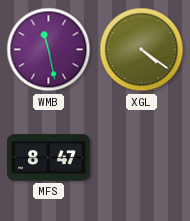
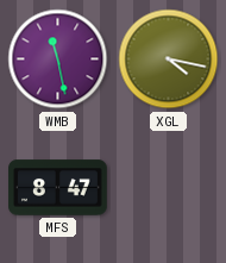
XGL: 4:21 -> 4:17
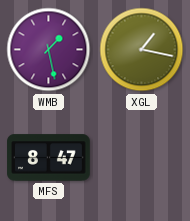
WMB: 11:28 -> 1:28
XGL: 4:17 -> 1:17
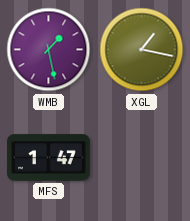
MFS: 8:47 -> 1:47
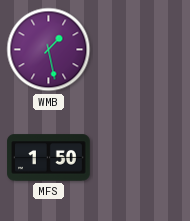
XGL: 1:17 -> none
MFS: 1:47 -> 1:50
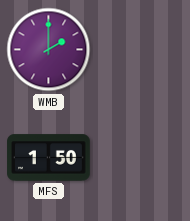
WMB: 1:28 -> 2:00
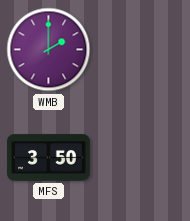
MFS: 1:50 -> 3:50
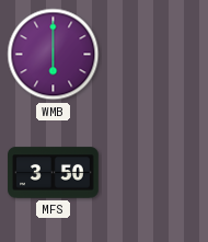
WMB: 2:00 -> 6:00
